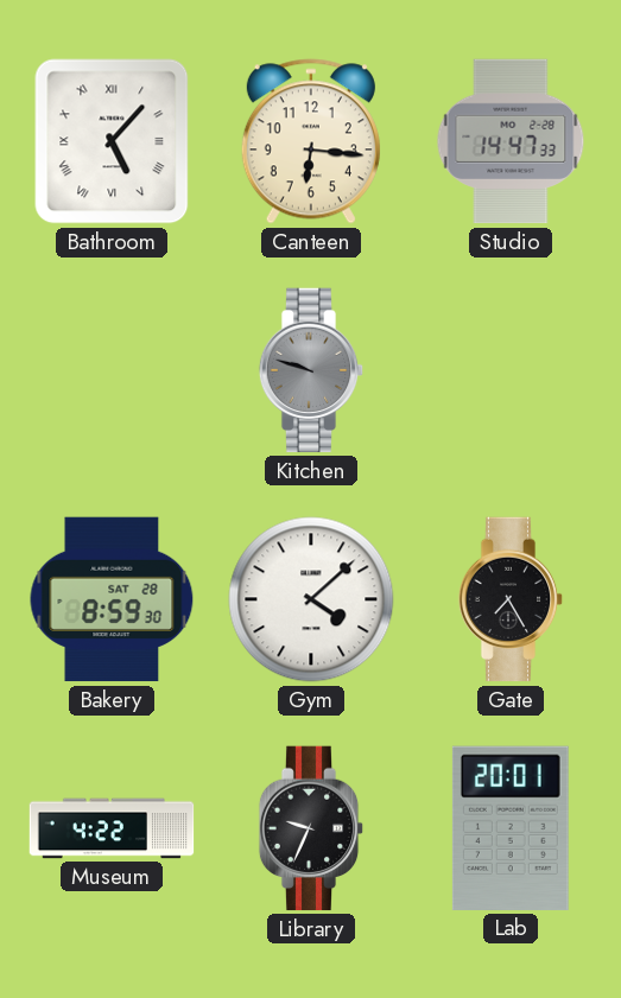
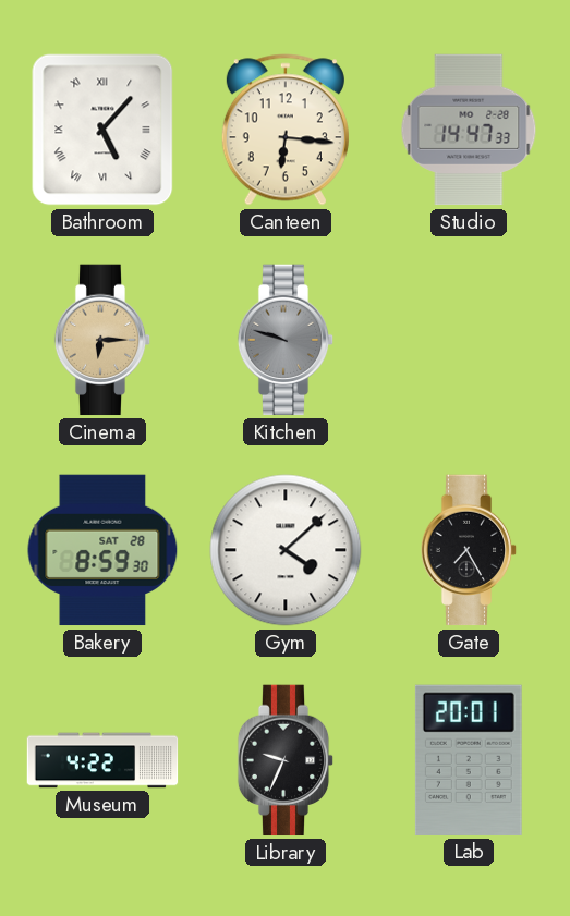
Cinema: none -> 6:15
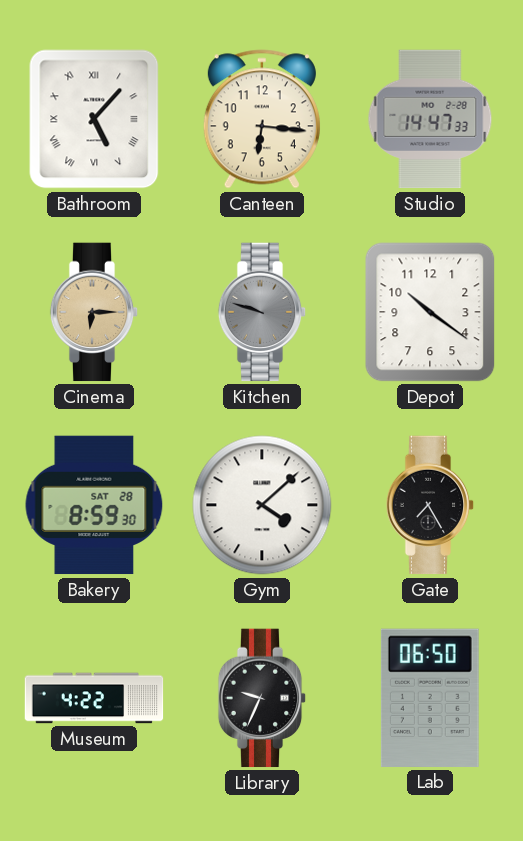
Depot: none -> 10:21
Lab: 20:01 -> 06:50
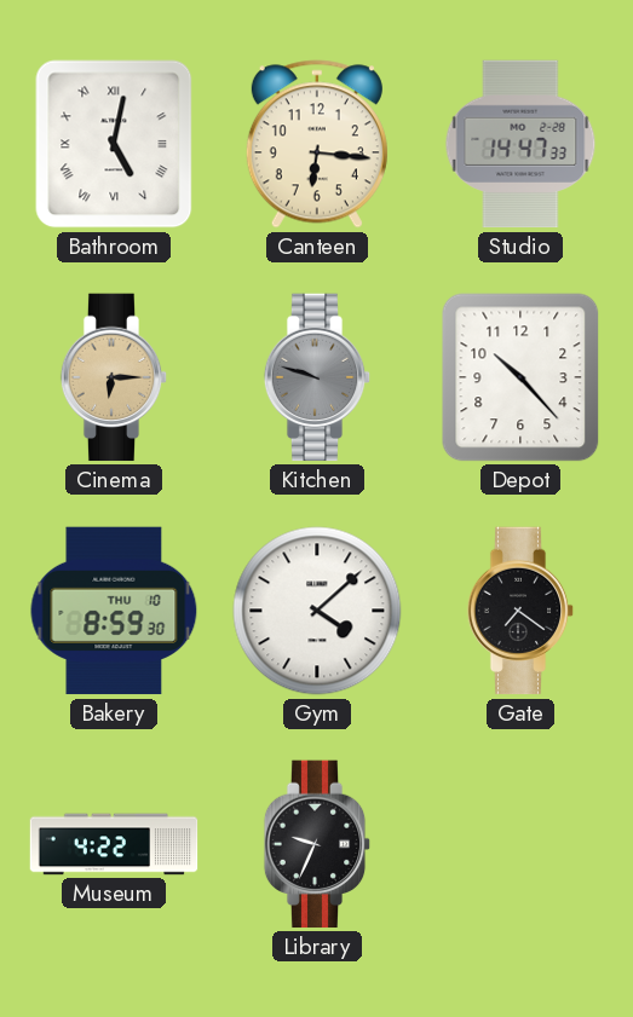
Bathroom: 5:07 -> 5:02
Depot: 10:21 -> 10:23
Bakery date: SAT 28 -> THU 10
Gate: 7:25 -> 7:21
Lab: 06:50 -> none
